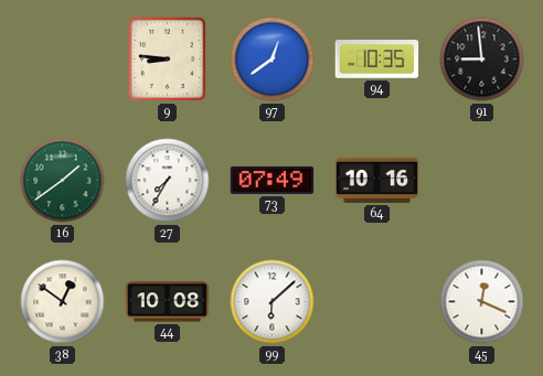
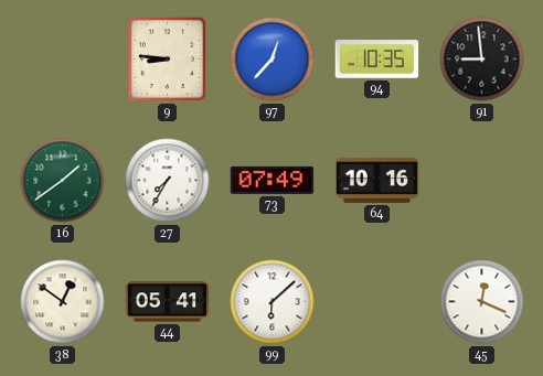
97: 12:39 -> 12:37
44: 10:08 -> 05:41
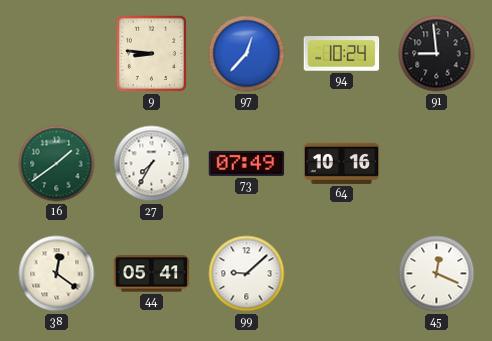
94: 10:35 -> 10:24
38: 12:51 -> 12:21
99: 6:08 -> 9:08
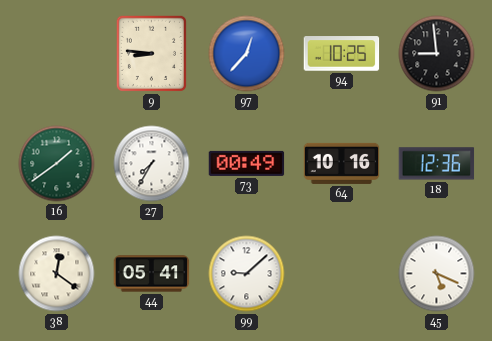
94: 10:24 -> 10:25
73: 07:49 -> 00:49
18: none -> 12:36
45: 12:19 -> 5:19
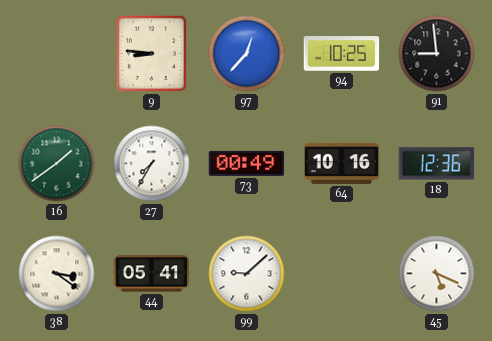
38: 12:21 -> 3:21
